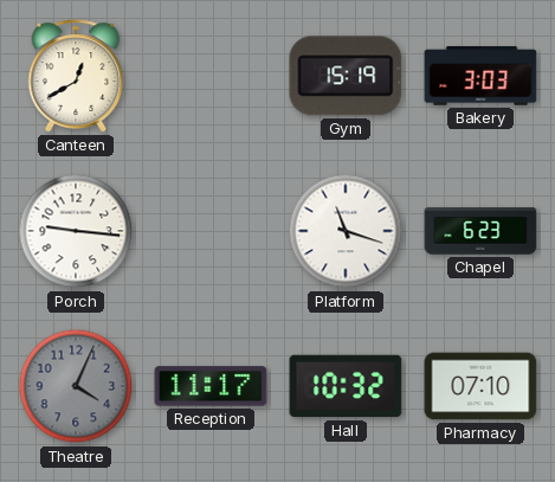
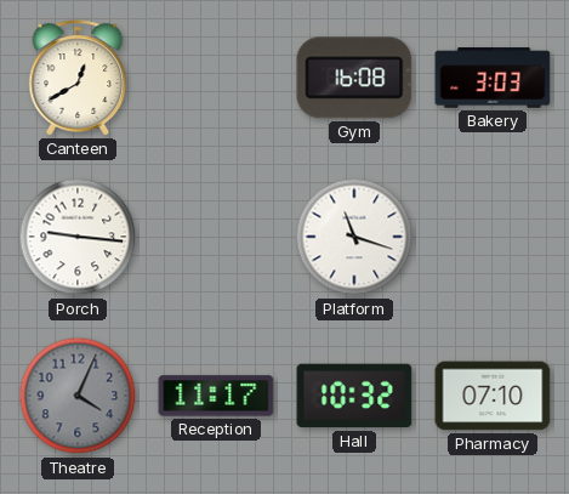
Gym: 15:19 -> 16:08
Chapel: 6:23 -> none
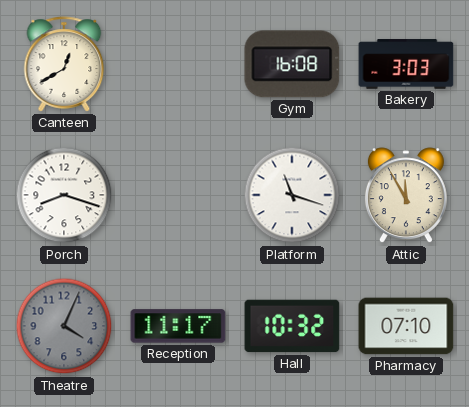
Porch: 9:16 -> 8:18
Attic: none -> 11:55
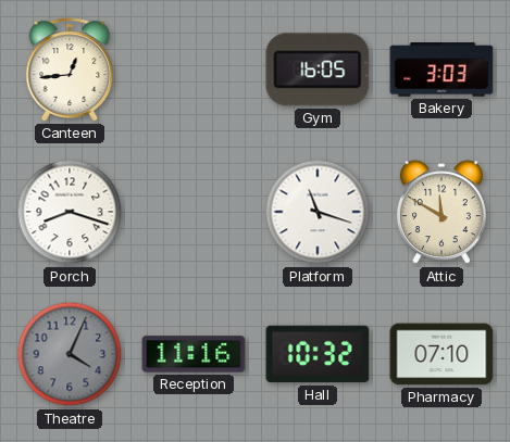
Canteen: 12:40 -> 12:44
Gym: 16:08 -> 16:05
Attic: 11:55 -> 11:50
Reception: 11:17 -> 11:16
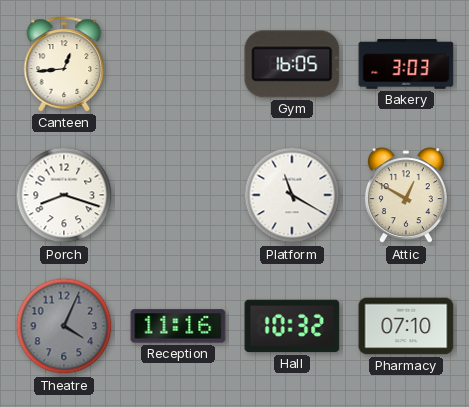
Platform: 11:18 -> 11:20
Attic: 11:50 -> 12:50
